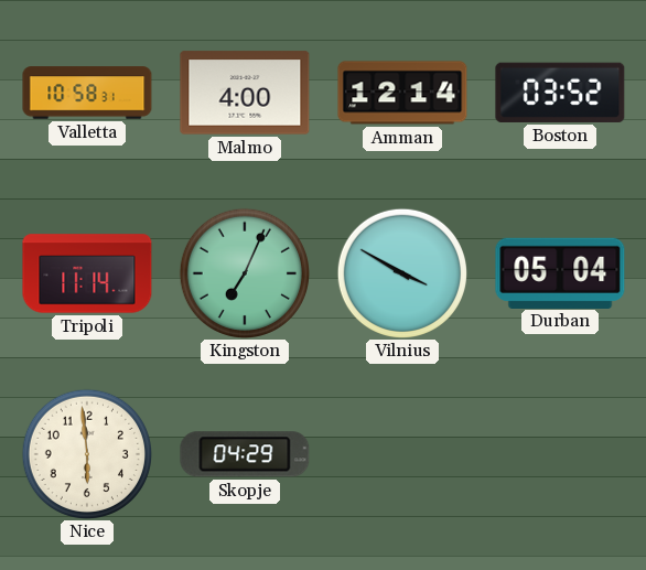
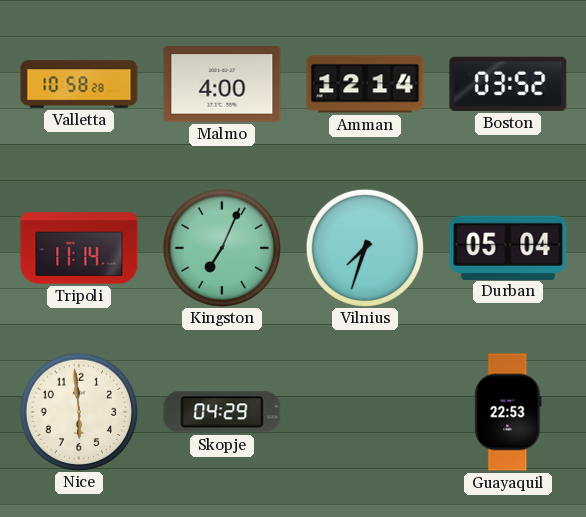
Valletta: 10:58:31 -> 10:58:28
Vilnius: 3:50 -> 7:33
Guayaquil: none -> 22:53
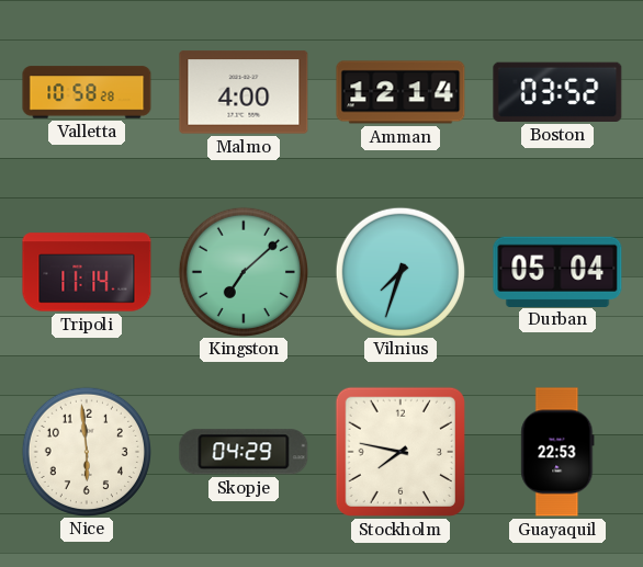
Kingston: 7:04 -> 7:08
Stockholm: none -> 7:47
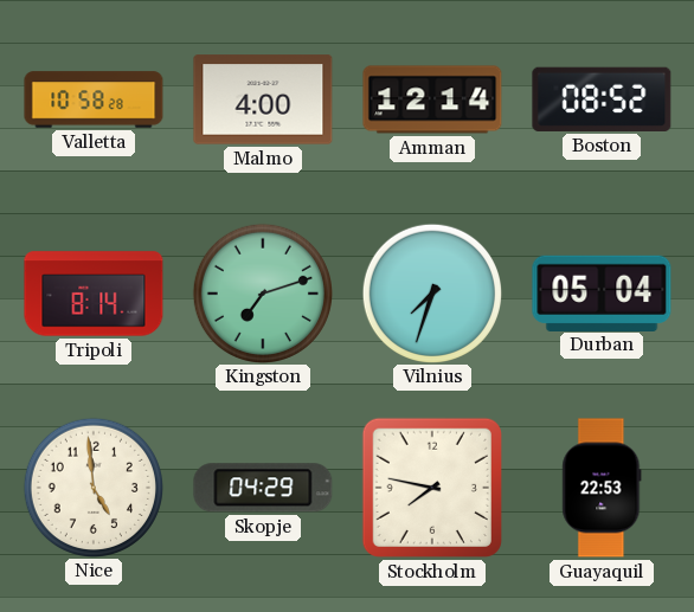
Boston: 03:52 -> 08:52
Tripoli: 11:14 -> 8:14
Kingston: 7:08 -> 7:12
Nice: 5:59 -> 4:59
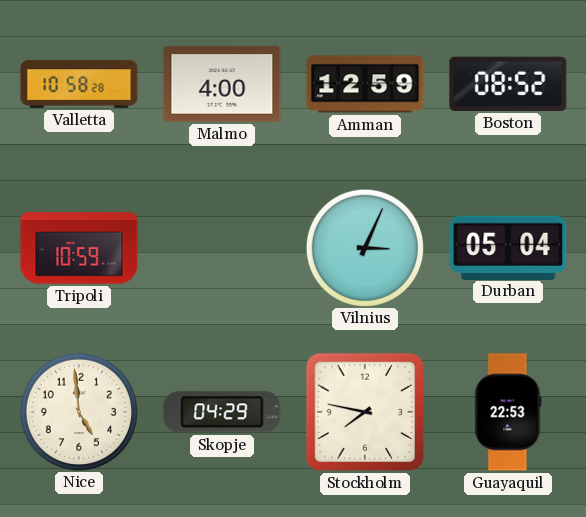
Amman: 12:14 -> 12:59
Tripoli: 8:14 -> 10:59
Kingston: 7:12 -> none
Vilnius: 7:33 -> 3:04
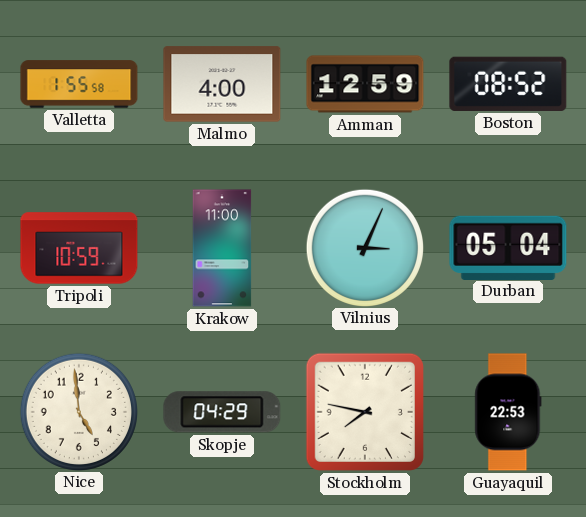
Valletta: 10:58 -> 1:55
Krakow: none -> 11:00
